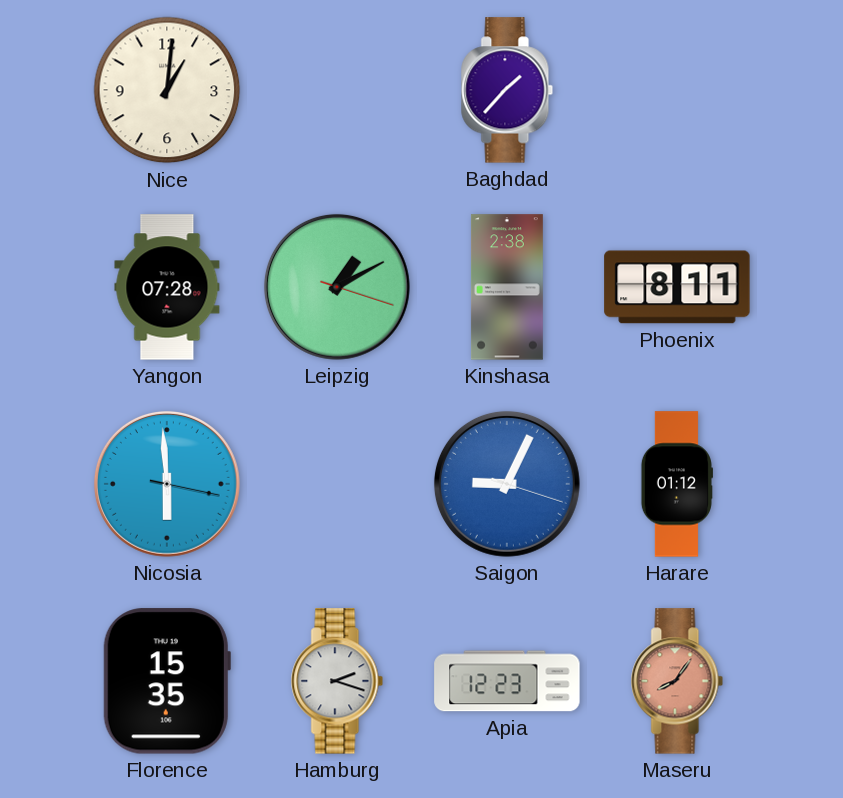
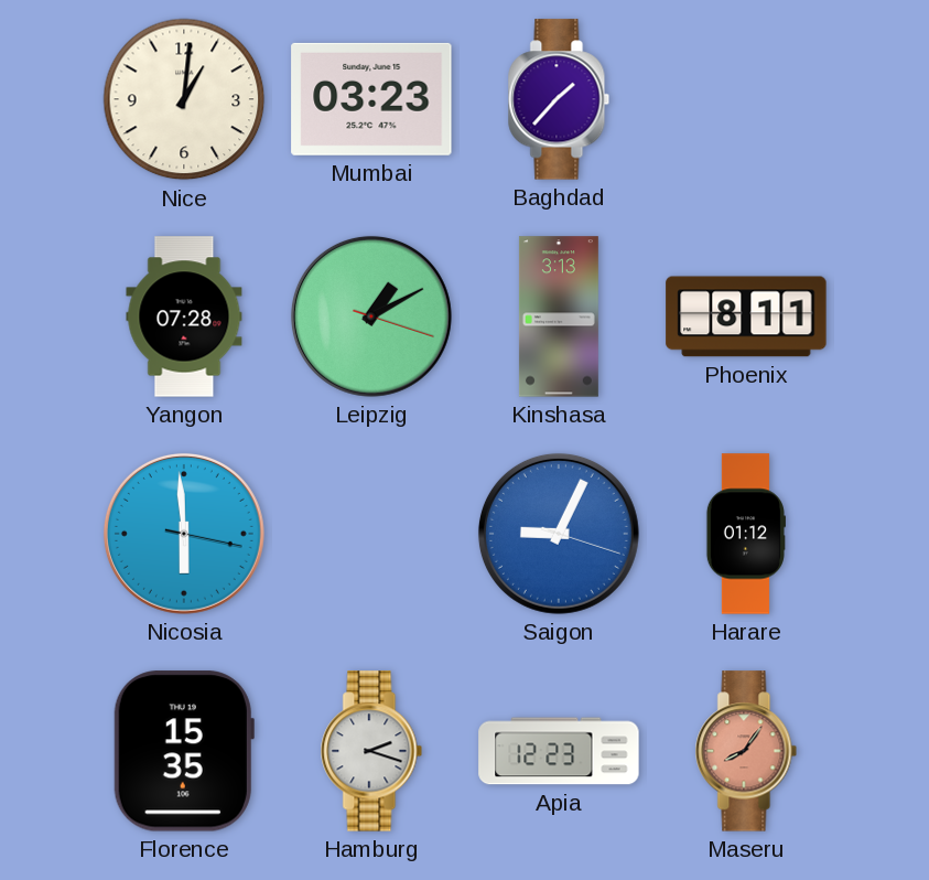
Mumbai: none -> 03:23
Kinshasa: 2:38 -> 3:13
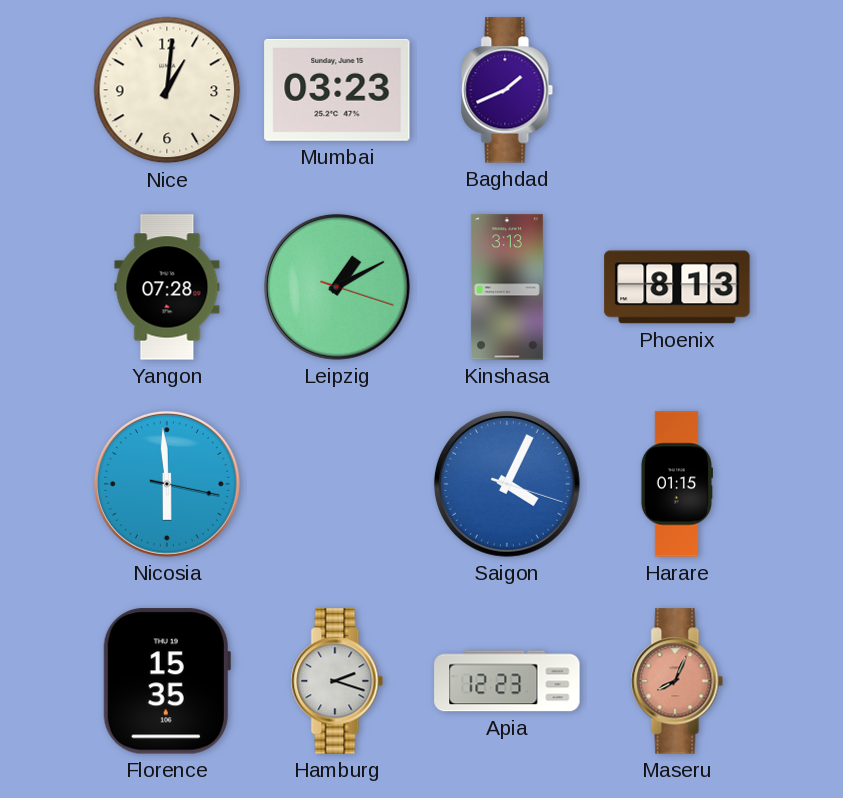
Baghdad: 1:37 -> 1:41
Phoenix: 8:11 -> 8:13
Saigon: 9:04 -> 4:04
Harare: 01:12 -> 01:15
Maseru: 8:06 -> 8:04
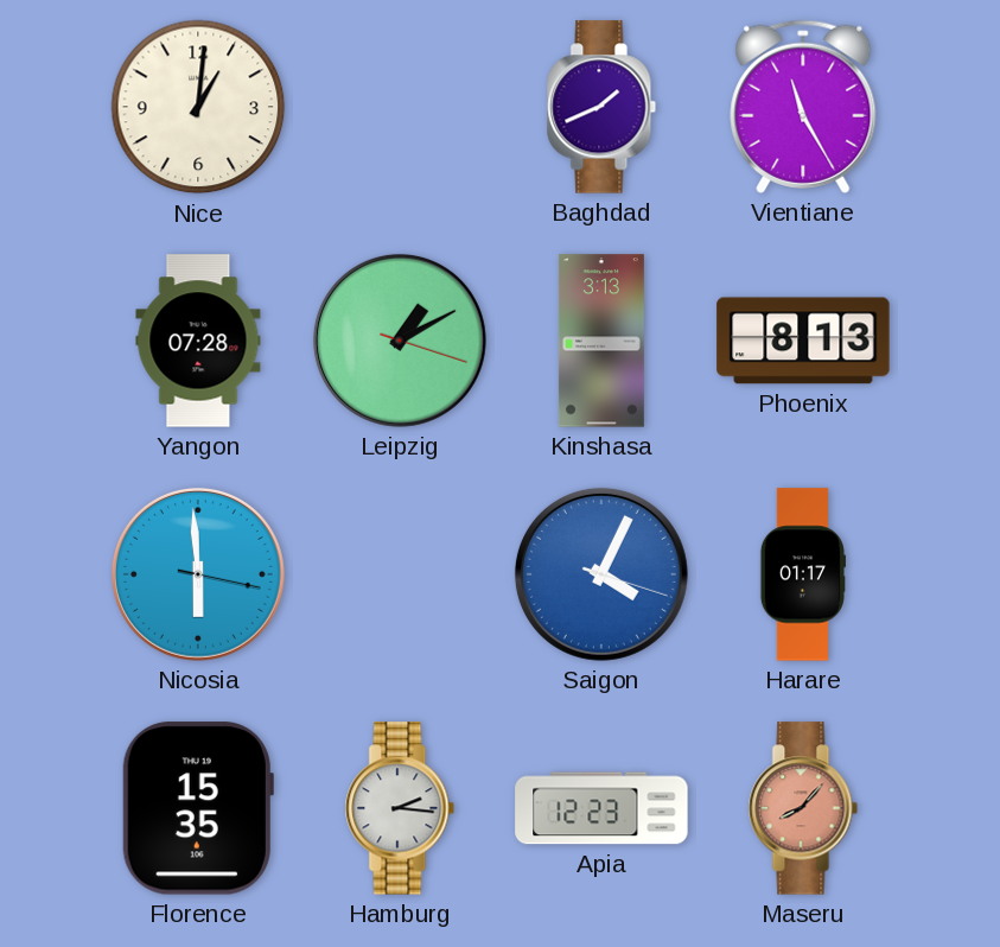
Mumbai: 03:23 -> none
Vientiane: none -> 11:25
Harare: 01:15 -> 01:17
Hamburg: 2:18 -> 2:16
Maseru: 8:04 -> 8:07
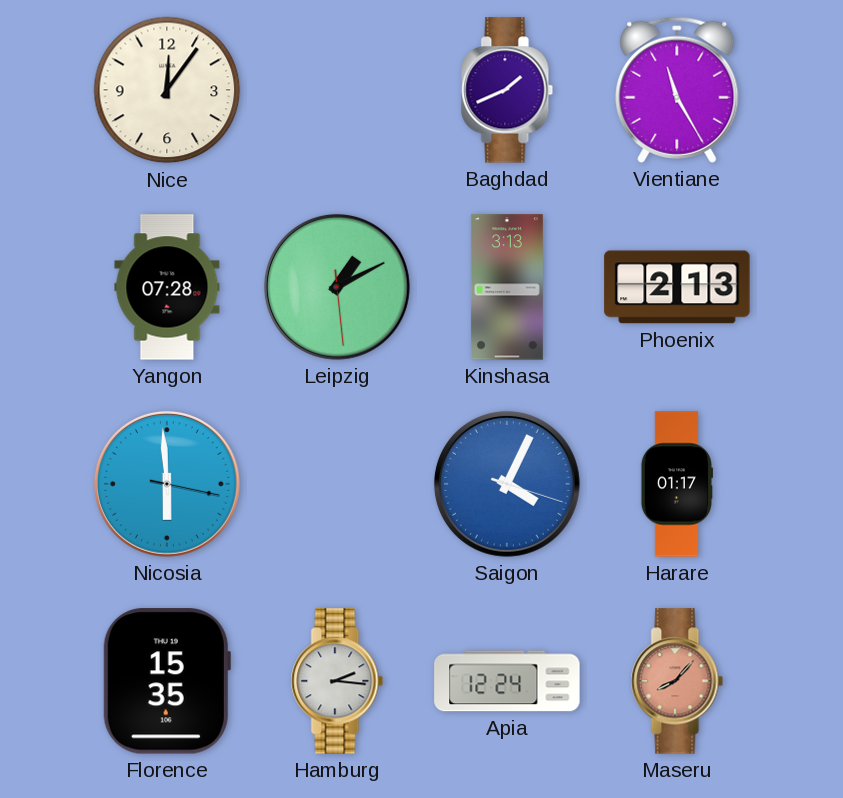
Nice: 1:01 -> 12:06
Leipzig: 1:10:18 -> 1:10:29
Phoenix: 8:13 -> 2:13
Apia: 12:23 -> 12:24
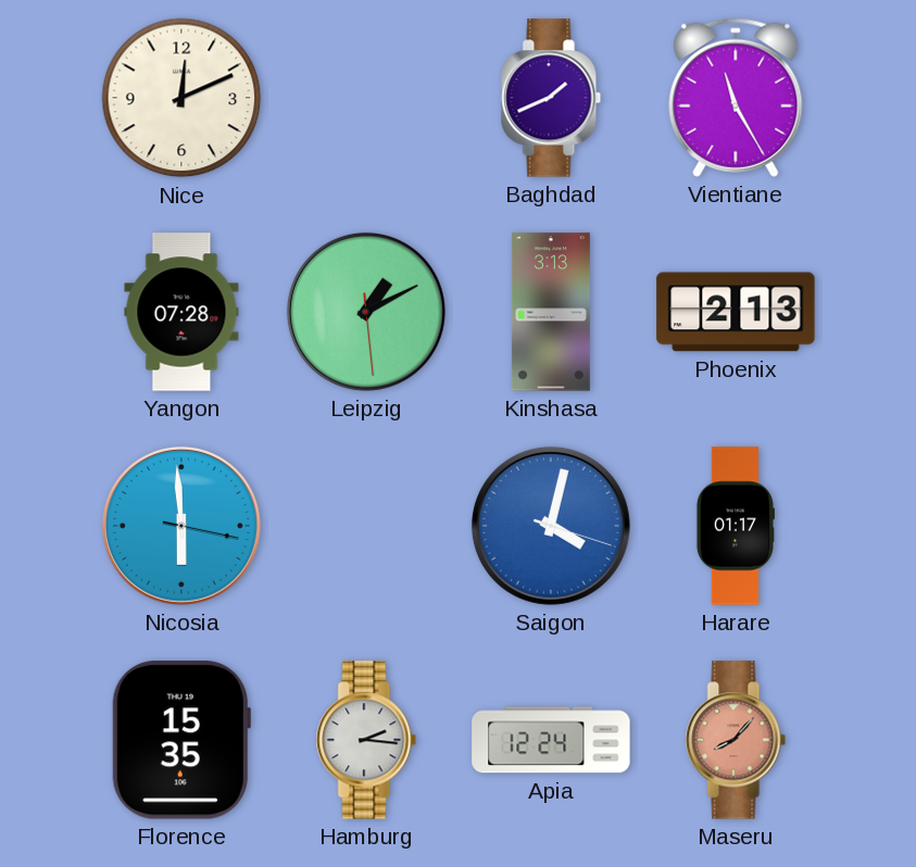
Nice: 12:06 -> 12:11
Saigon: 4:04 -> 4:02
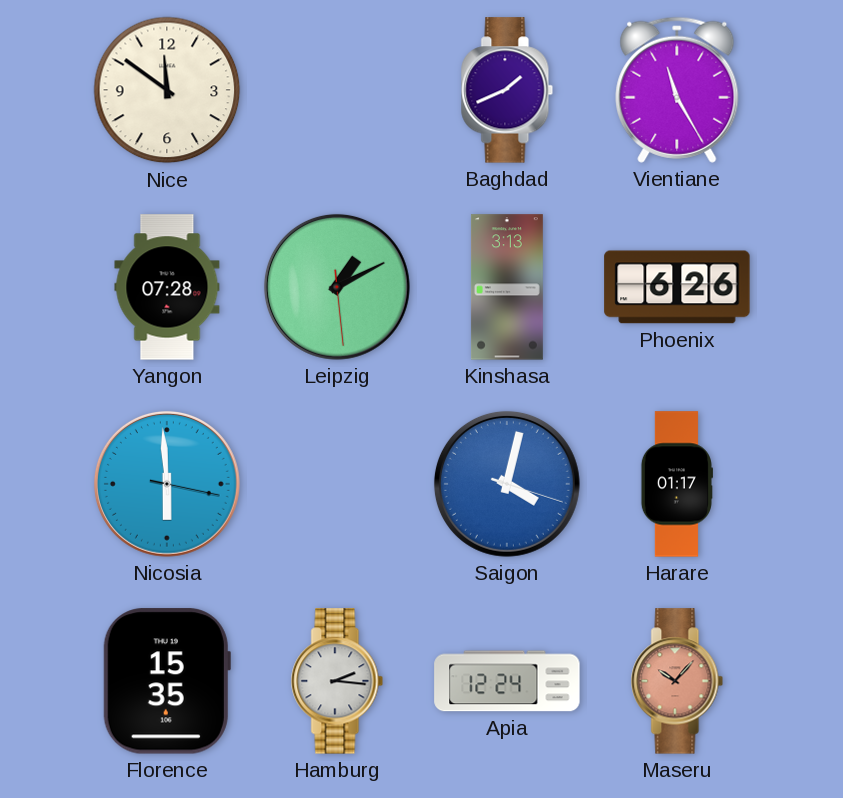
Nice: 12:11 -> 11:51
Phoenix: 2:13 -> 6:26
Maseru: 8:07 -> 10:07
